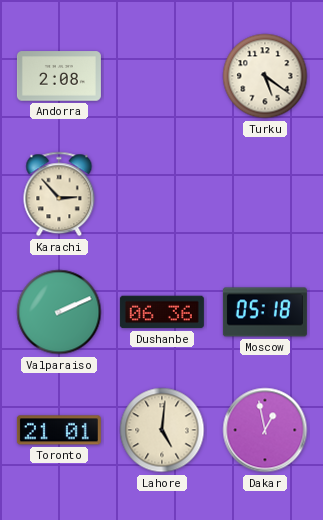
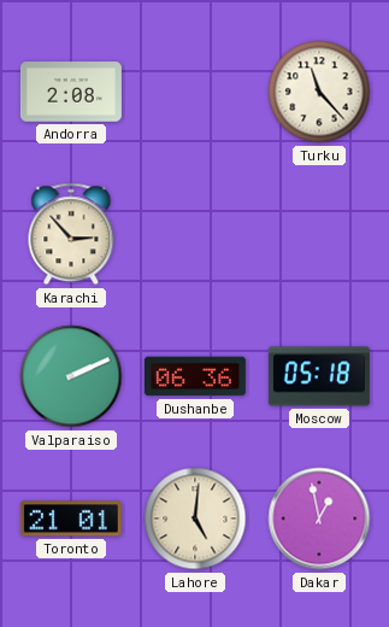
Turku: 5:21 -> 11:23
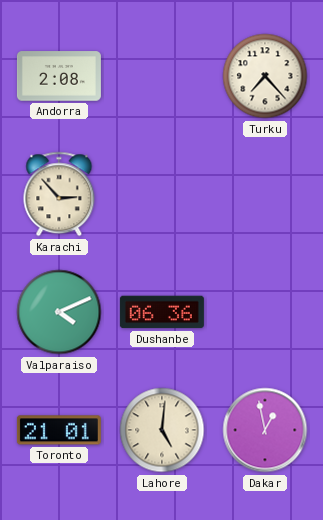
Turku: 11:23 -> 7:23
Valparaiso: 2:11 -> 4:11
Moscow: 05:18 -> none
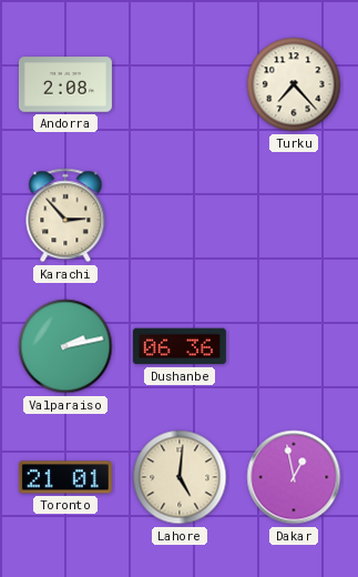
Valparaiso: 4:11 -> 2:13
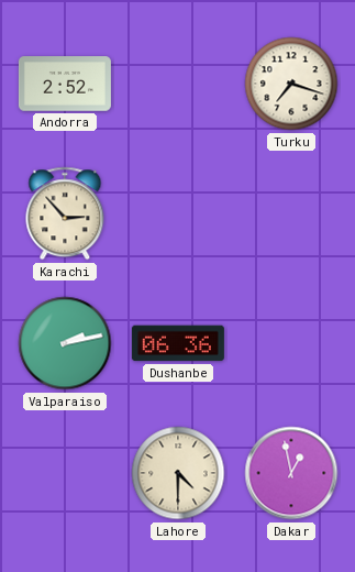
Andorra: 2:08 -> 2:52
Turku: 7:23 -> 7:18
Toronto: 21:01 -> none
Lahore: 5:01 -> 4:30
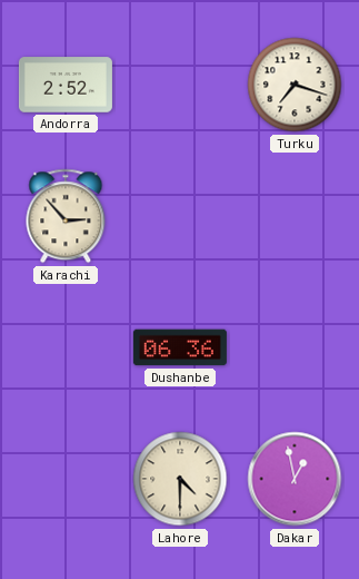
Valparaiso: 2:13 -> none
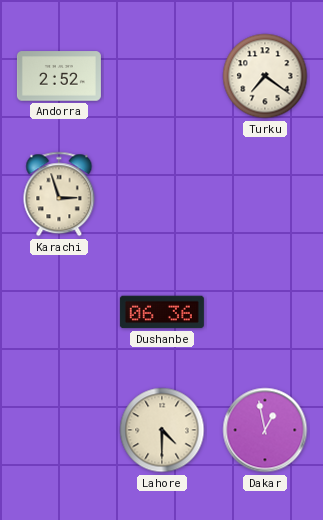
Turku: 7:18 -> 7:21
Karachi: 2:53 -> 2:57
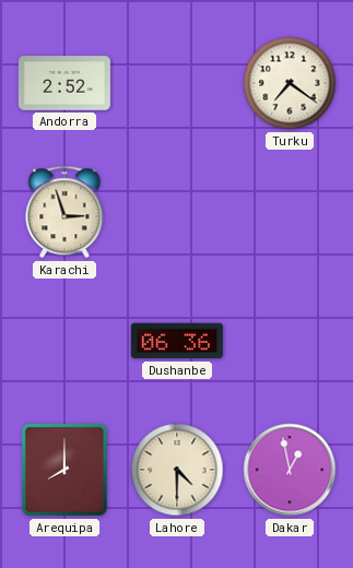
Arequipa: none -> 8:00
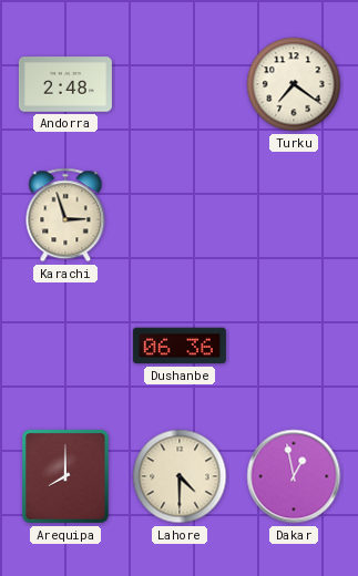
Andorra: 2:52 -> 2:48
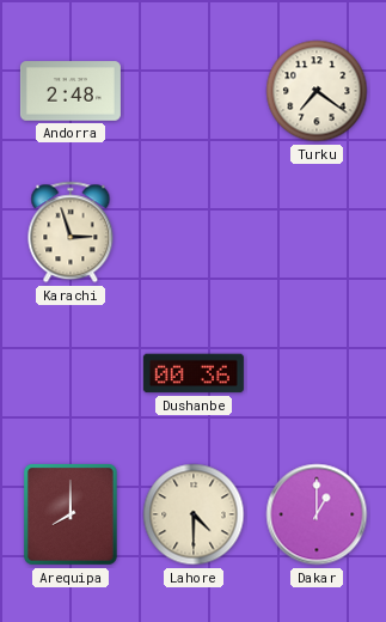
Dushanbe: 06:36 -> 00:36
Dakar: 12:58 -> 1:00
